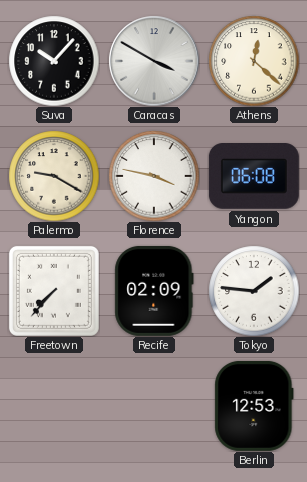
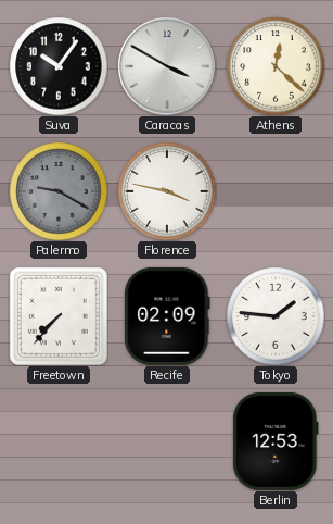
Suva: 10:07 -> 10:06
Palermo dial: cream -> grey
Yangon: 06:08 -> none
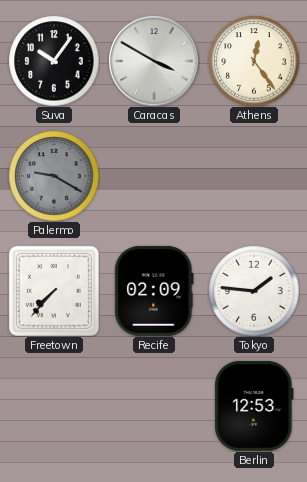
Athens: 12:22 -> 12:24
Florence: 3:47 -> none
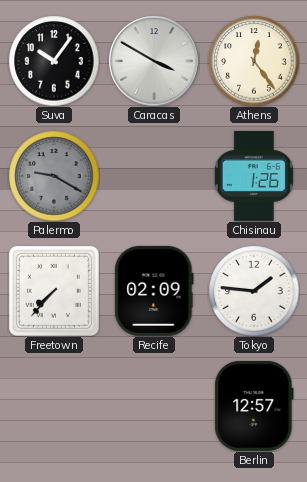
Chisinau: none -> 1:26
Berlin: 12:53 -> 12:57
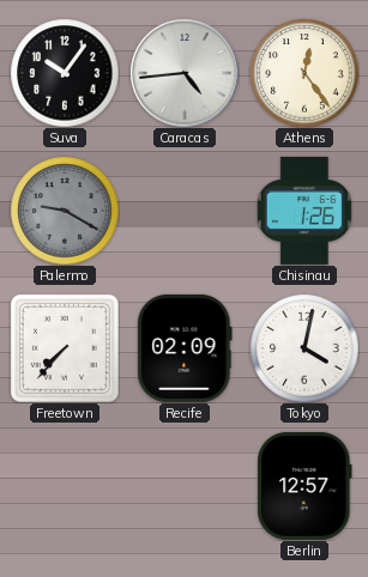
Caracas: 3:50 -> 4:44
Tokyo: 1:46 -> 4:02
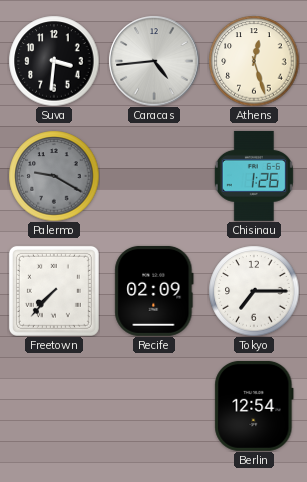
Suva: 10:06 -> 3:31
Athens: 12:24 -> 12:27
Tokyo: 4:02 -> 7:15
Berlin: 12:57 -> 12:54
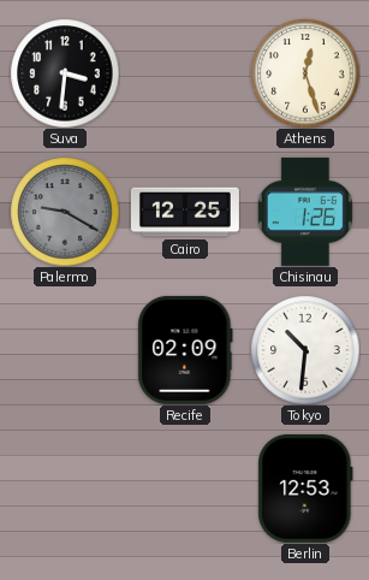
Caracas: 4:44 -> none
Cairo: none -> 12:25
Freetown: 7:37 -> none
Tokyo: 7:15 -> 10:31
Berlin: 12:54 -> 12:53
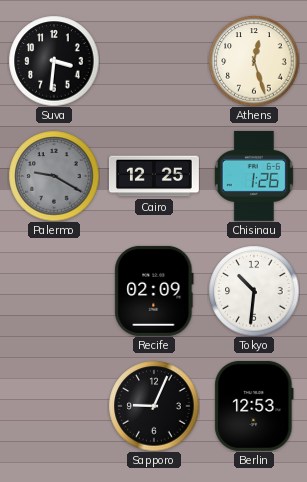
Sapporo: none -> 9:04
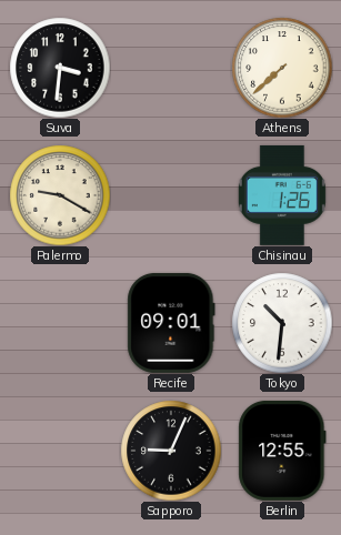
Athens: 12:27 -> 7:38
Palermo dial: grey -> cream
Cairo: 12:25 -> none
Recife: 02:09 -> 09:01
Berlin: 12:53 -> 12:55
